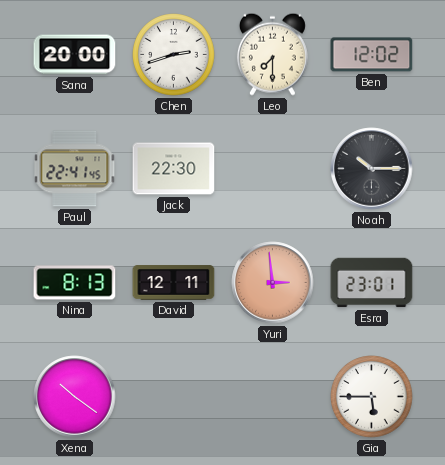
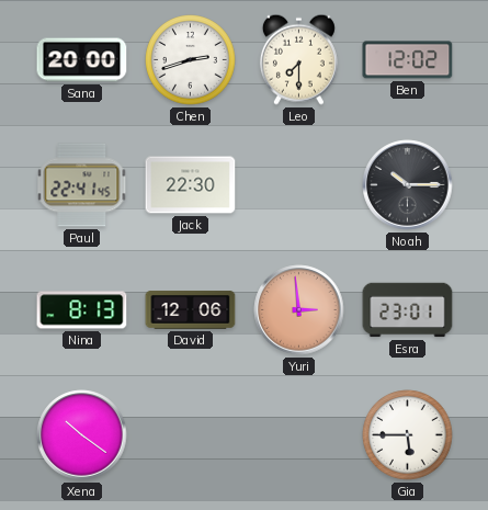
David: 12:11 -> 12:06
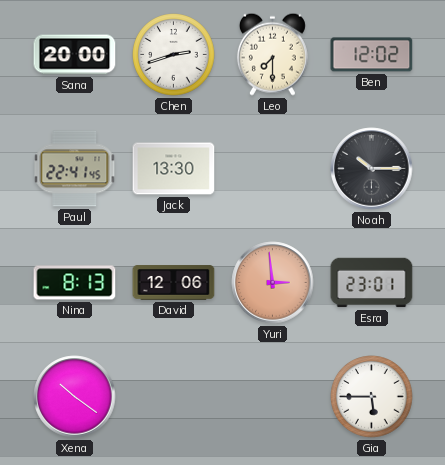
Jack: 22:30 -> 13:30
